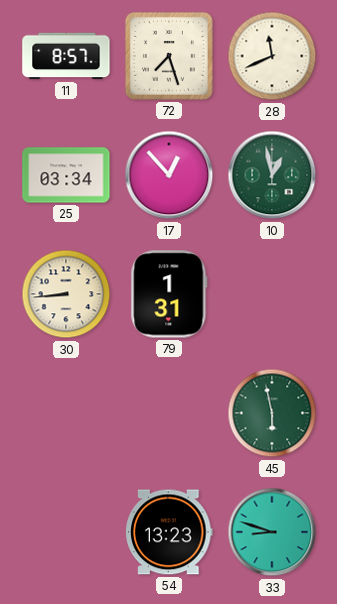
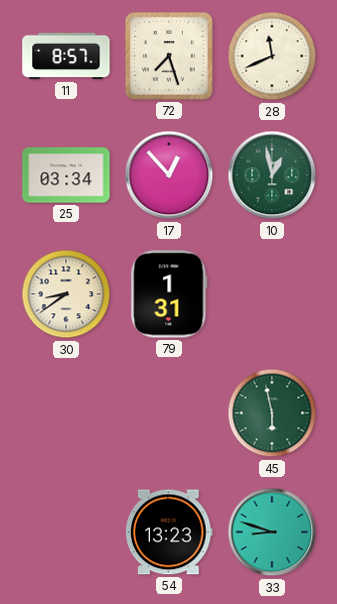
30: 8:44 -> 8:39
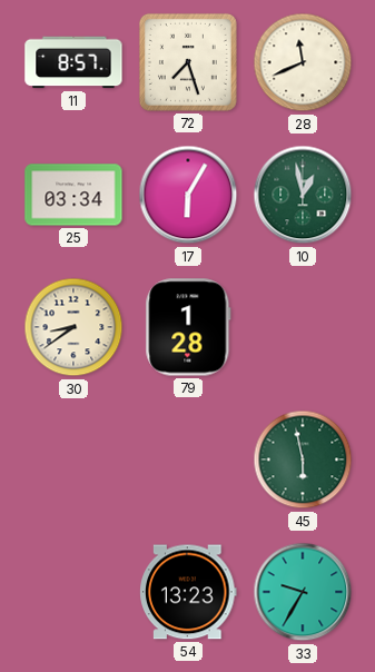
17: 12:53 -> 6:05
79: 1:31 -> 1:28
33: 8:48 -> 9:35
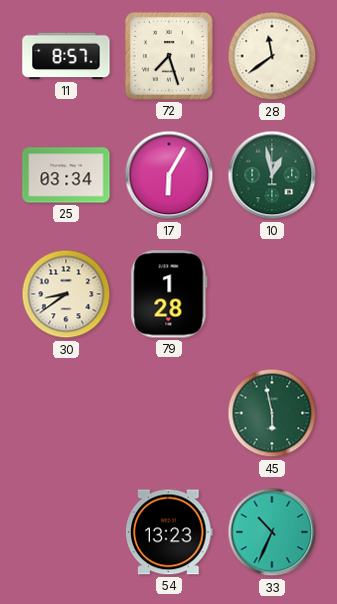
28: 11:41 -> 11:39
33: 9:35 -> 10:34
